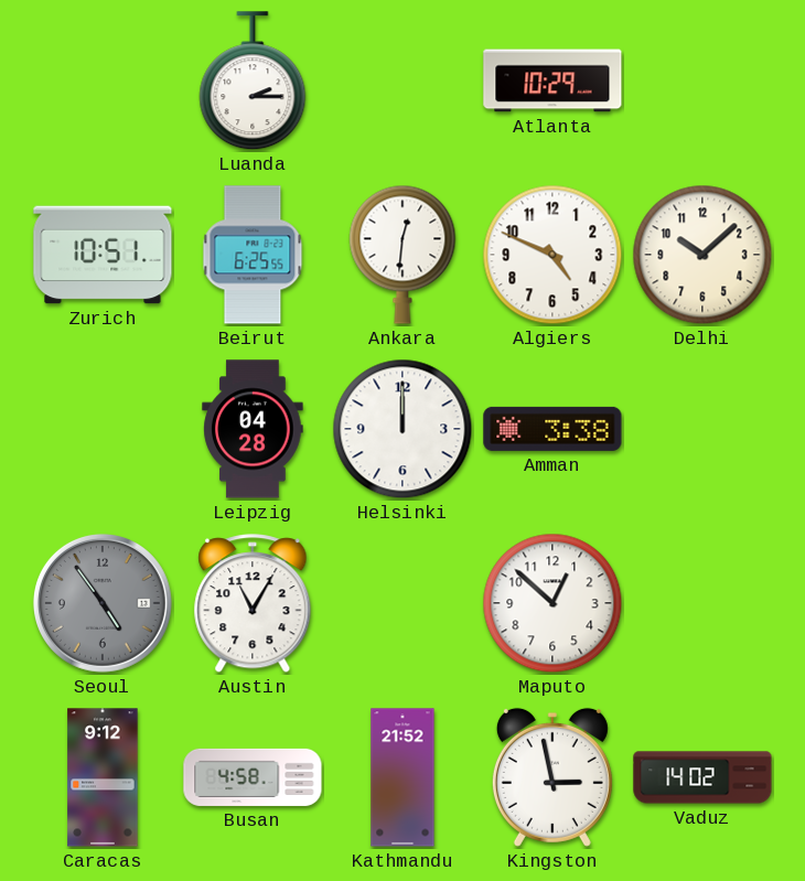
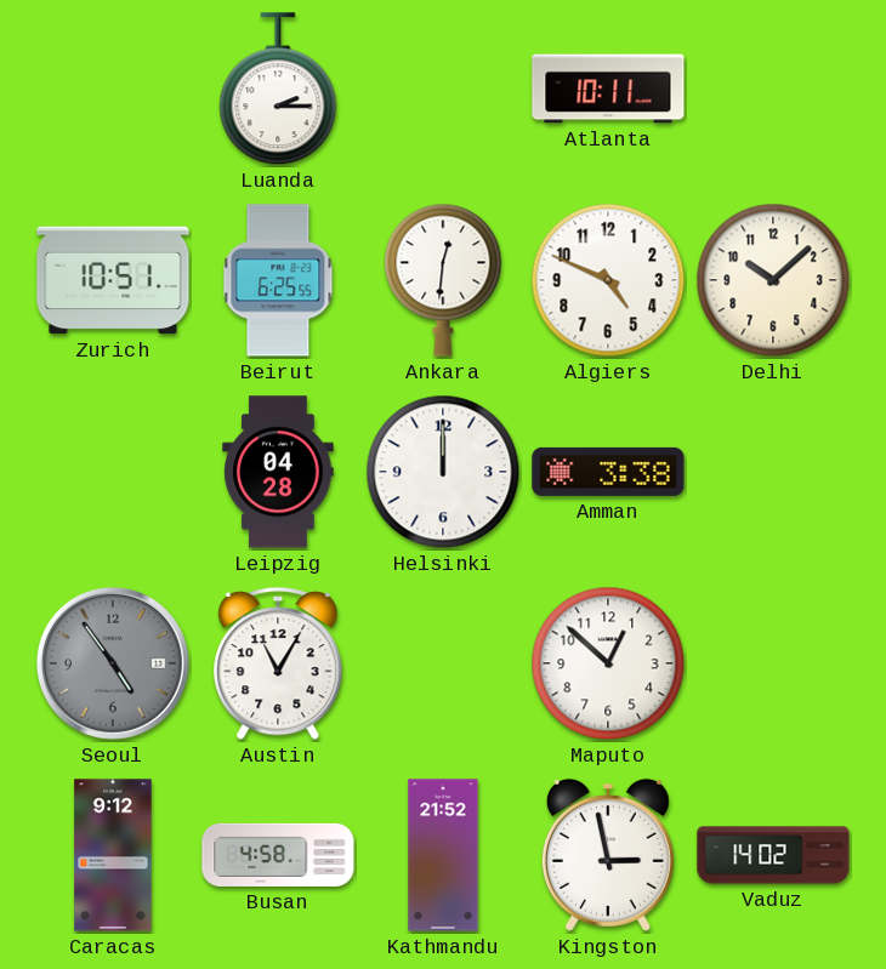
Atlanta: 10:29 -> 10:11
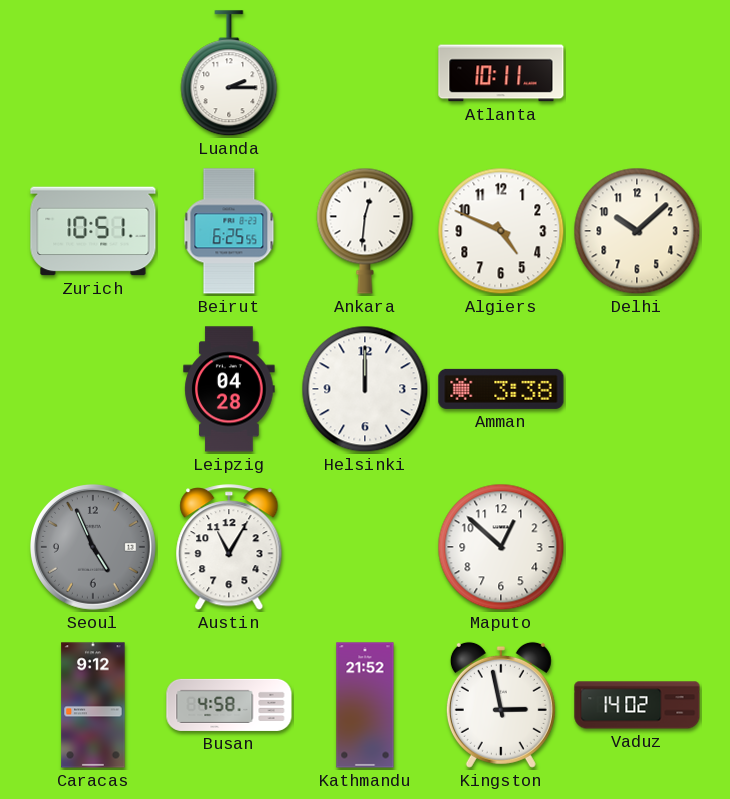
Seoul: 4:54 -> 4:56
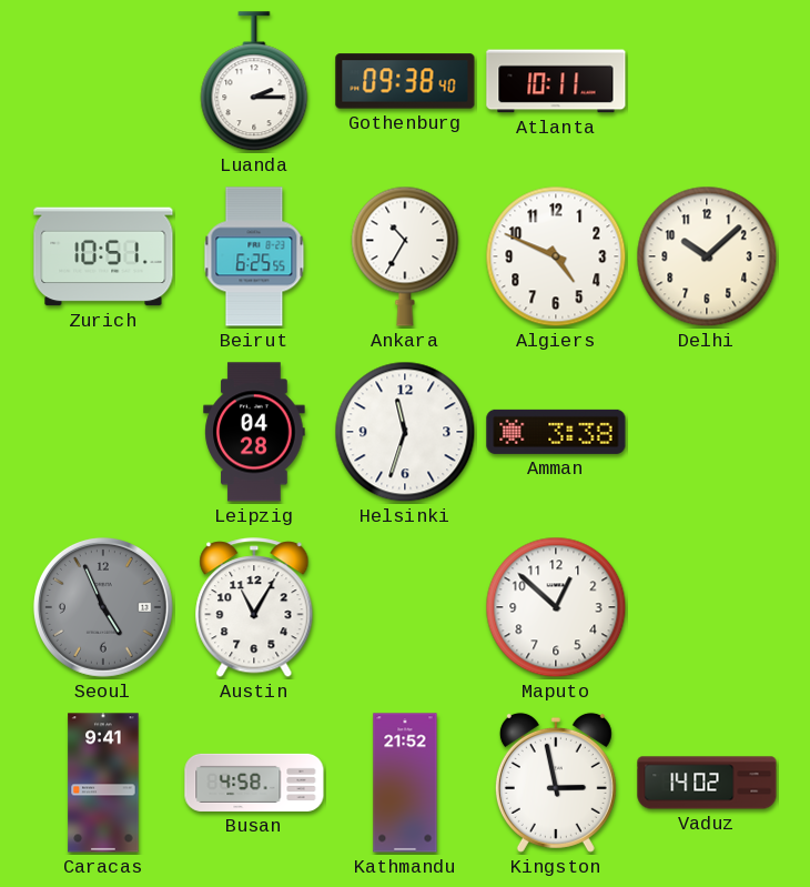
Gothenburg: none -> 09:38
Ankara: 12:31 -> 10:35
Helsinki: 12:00 -> 11:33
Caracas: 9:12 -> 9:41
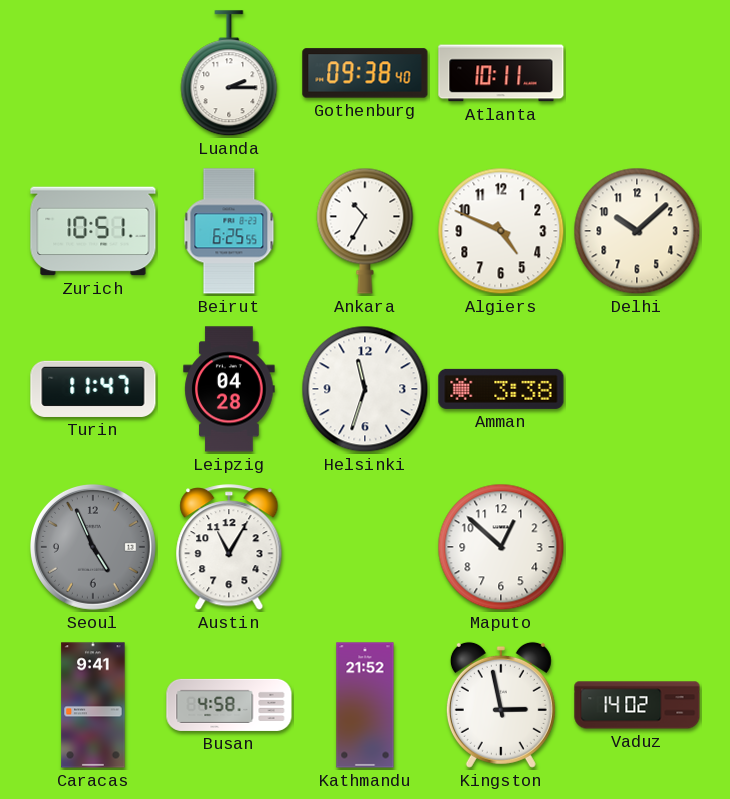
Turin: none -> 11:47
